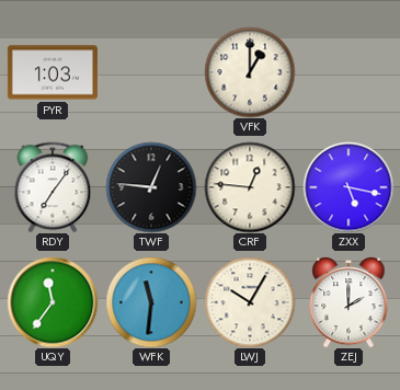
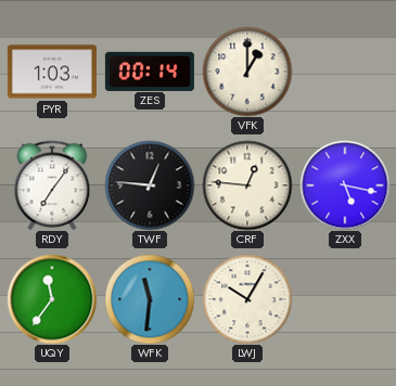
ZES: none -> 00:14
ZEJ: 2:00 -> none
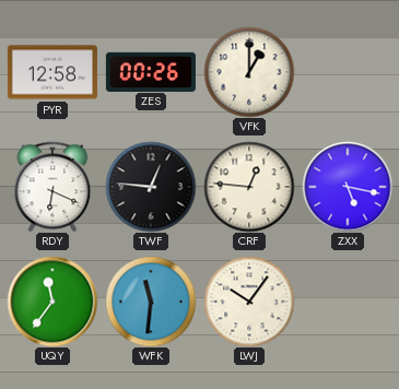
PYR: 1:03 -> 12:58
ZES: 00:14 -> 00:26
RDY: 7:06 -> 6:19
LWJ: 10:05 -> 10:06
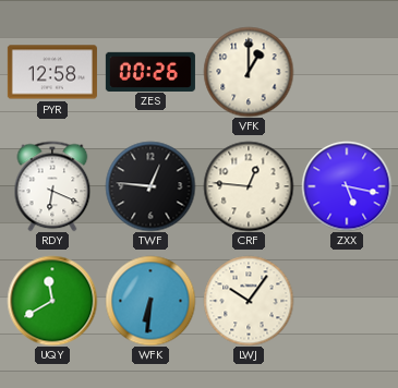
UQY: 11:36 -> 11:40
WFK: 11:31 -> 6:31
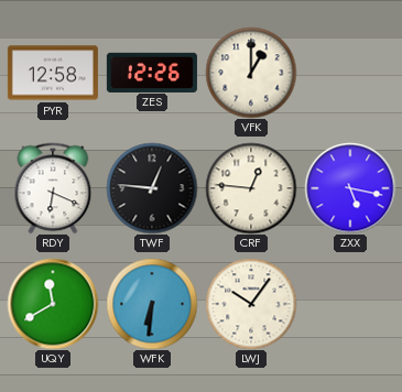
ZES: 00:26 -> 12:26
